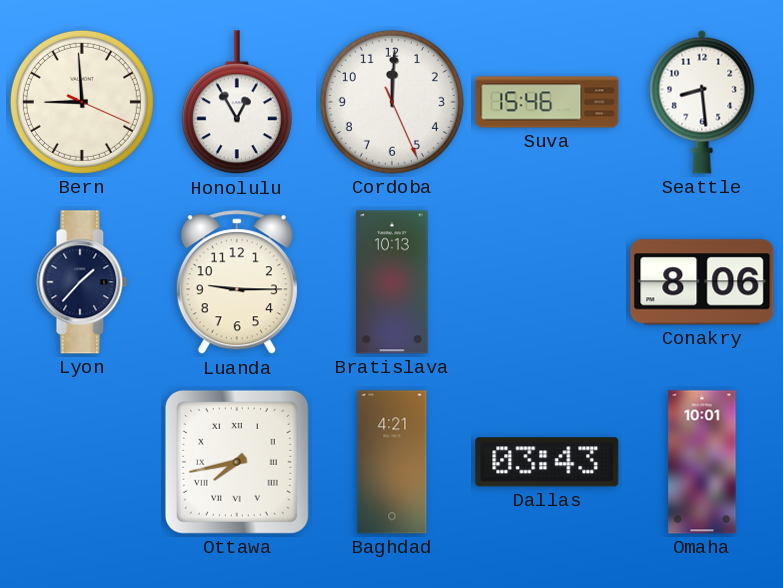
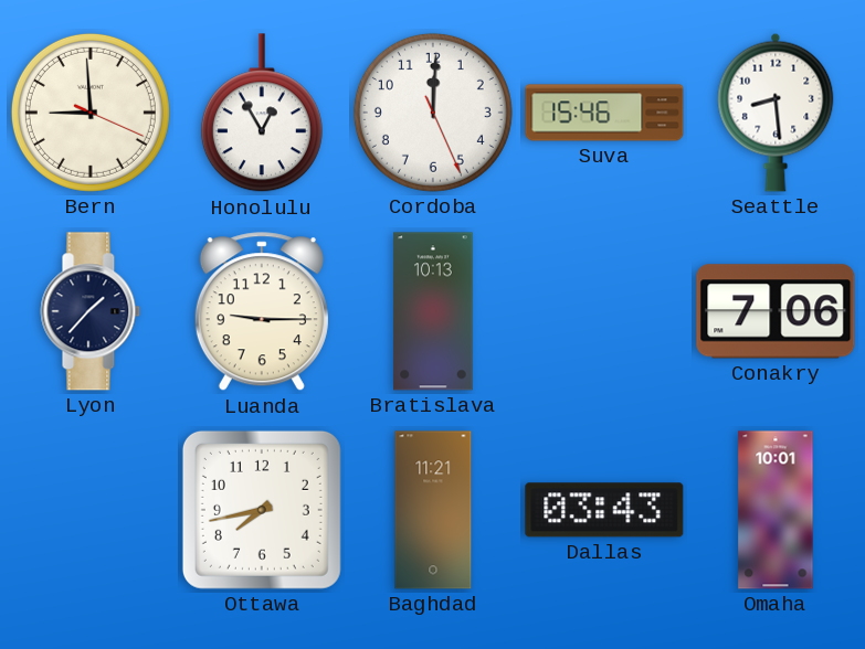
Conakry: 8:06 -> 7:06
Ottawa numerals: Roman -> Arabic
Baghdad: 4:21 -> 11:21
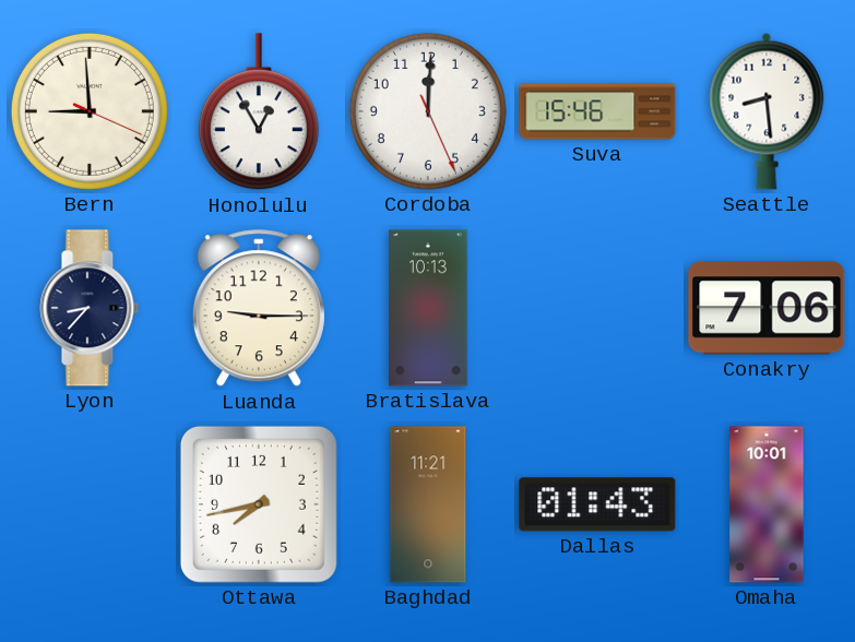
Lyon: 1:37 -> 8:37
Dallas: 03:43 -> 01:43
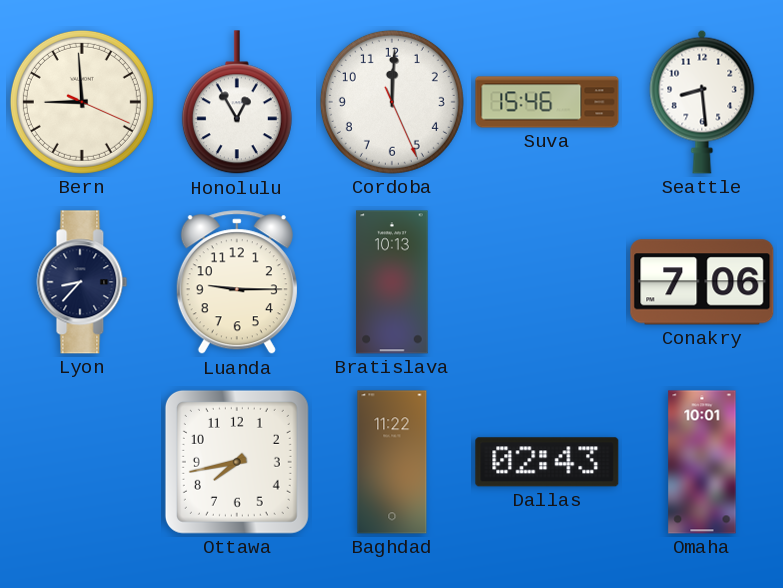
Baghdad: 11:21 -> 11:22
Dallas: 01:43 -> 02:43
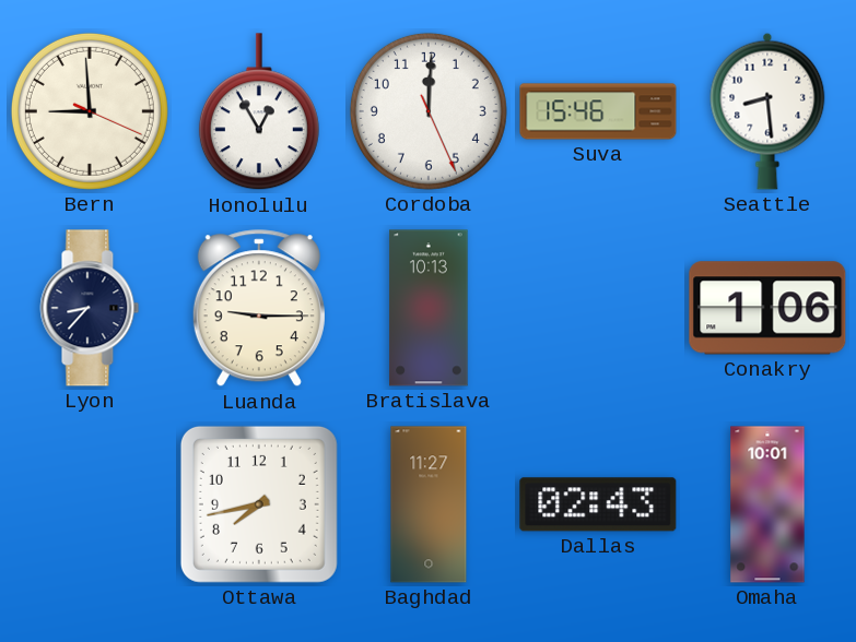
Conakry: 7:06 -> 1:06
Baghdad: 11:22 -> 11:27
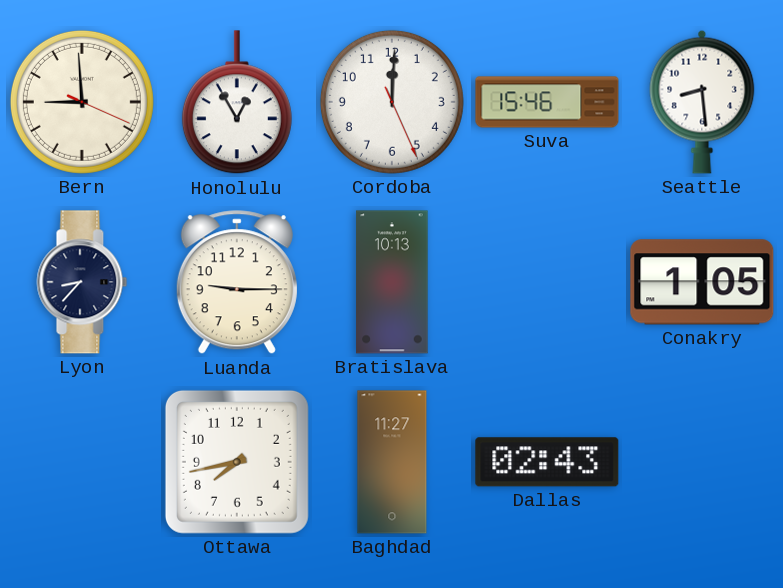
Conakry: 1:06 -> 1:05
Omaha: 10:01 -> none
